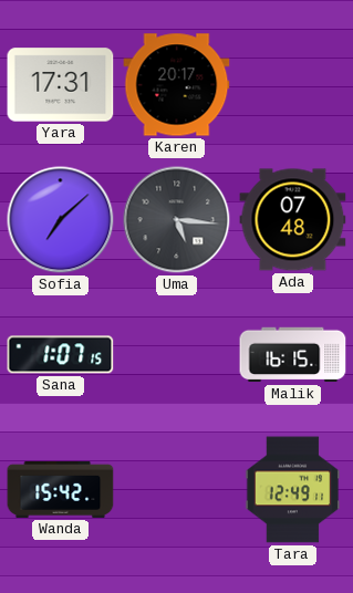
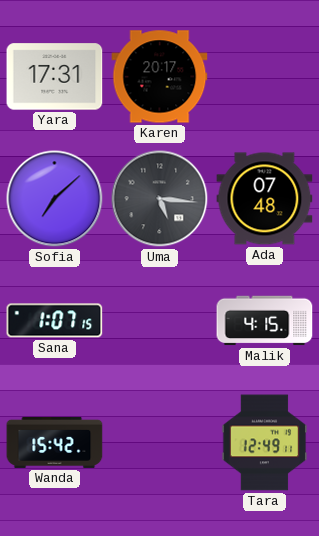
Malik: 16:15 -> 4:15
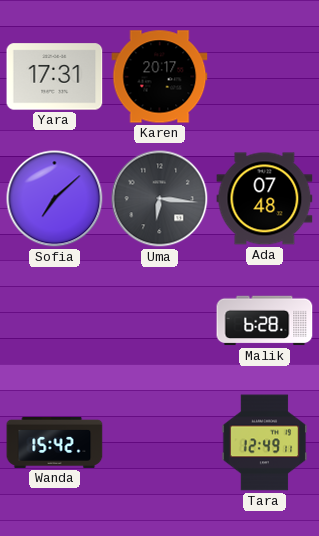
Uma: 5:16 -> 6:16
Sana: 1:07 -> none
Malik: 4:15 -> 6:28
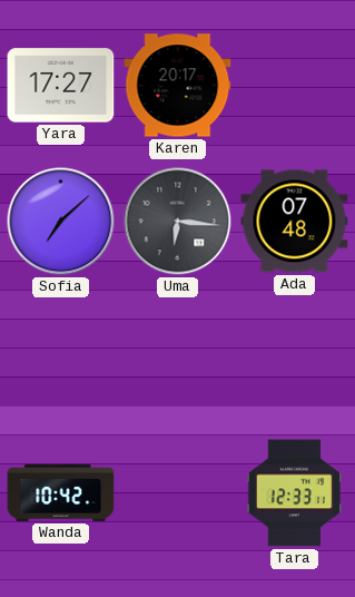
Yara: 17:31 -> 17:27
Malik: 6:28 -> none
Wanda: 15:42 -> 10:42
Tara: 12:49 -> 12:33
